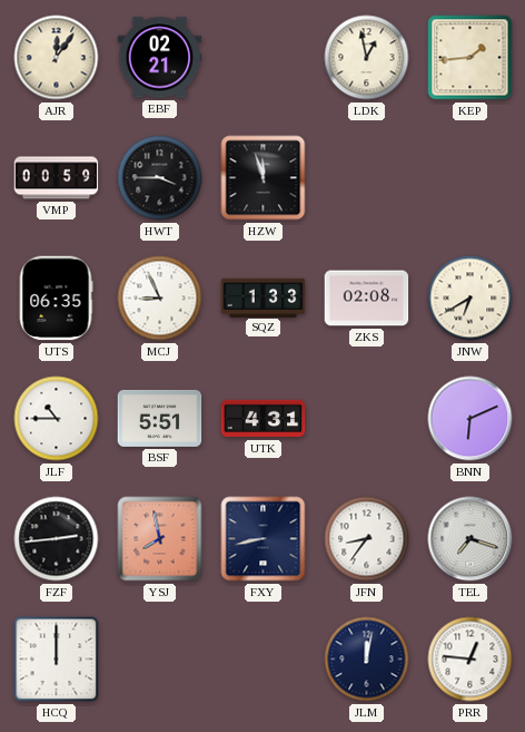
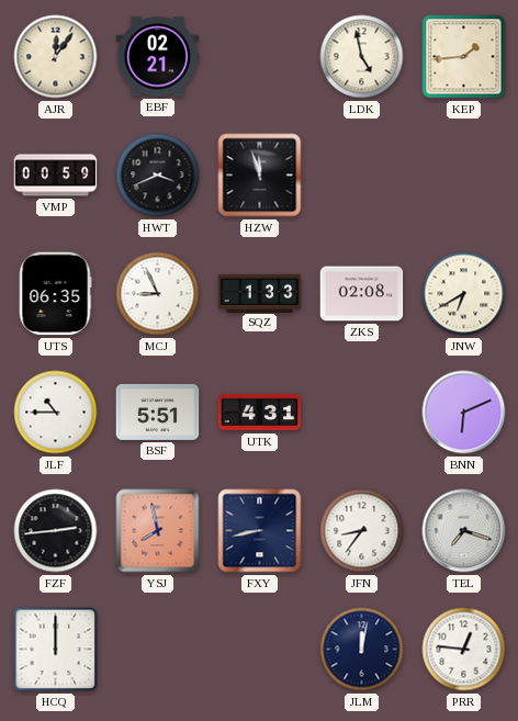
LDK: 12:58 -> 4:58
HWT: 3:45 -> 3:41
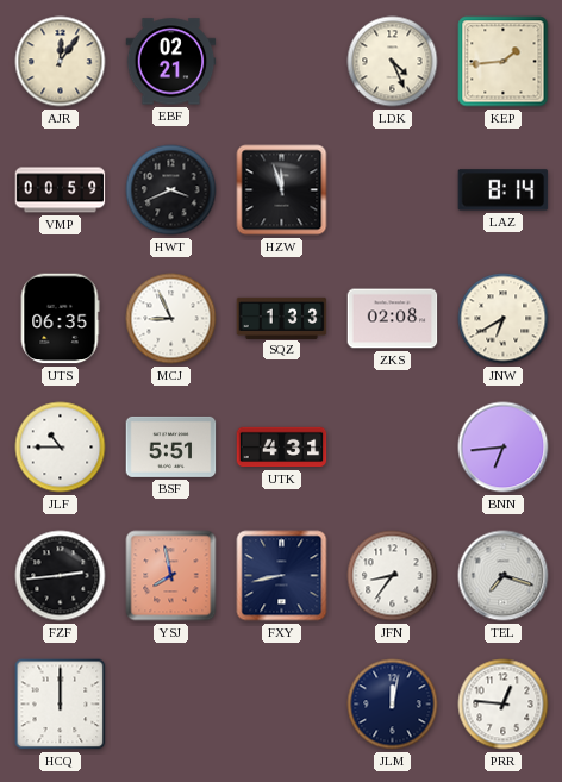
LDK: 4:58 -> 4:26
LAZ: none -> 8:14
BNN: 6:11 -> 6:44
